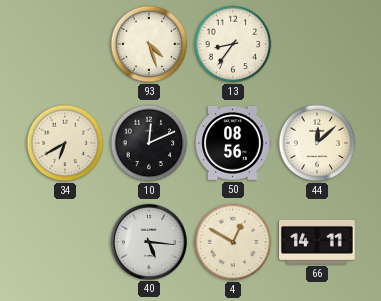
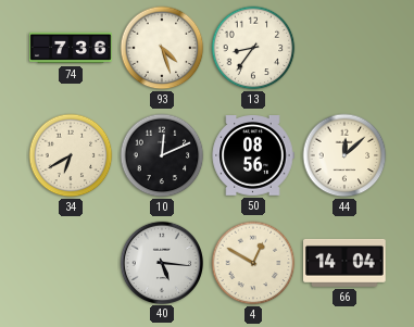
74: none -> 7:36
66: 14:11 -> 14:04
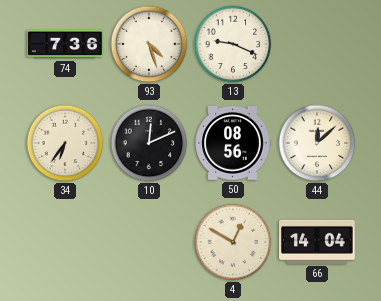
13: 8:36 -> 9:19
34: 6:40 -> 6:36
40: 5:16 -> none
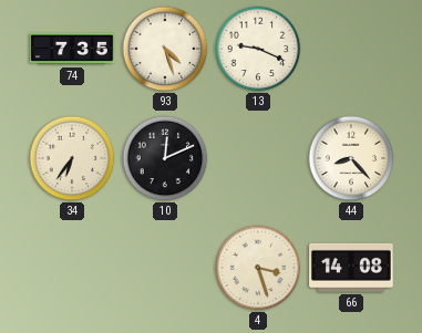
74: 7:36 -> 7:35
50: 08:56 -> none
44: 12:08 -> 8:23
4: 12:50 -> 3:27
66: 14:04 -> 14:08
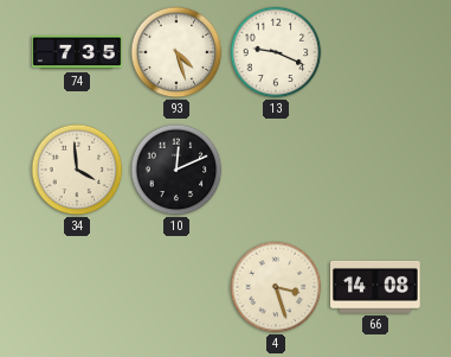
34: 6:36 -> 3:59
44: 8:23 -> none
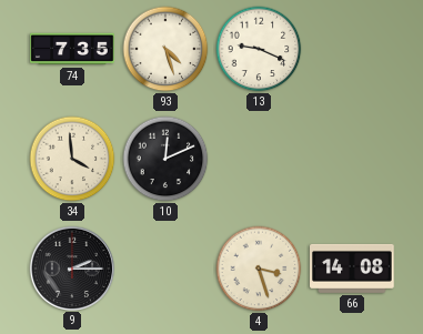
9: none -> 2:15
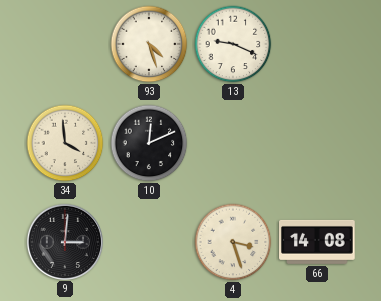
74: 7:35 -> none
9: 2:15 -> 3:01
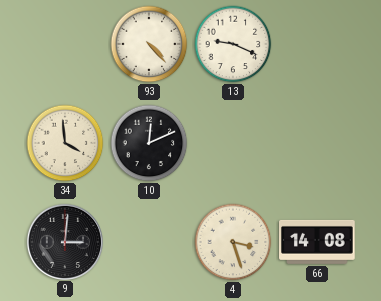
93: 4:27 -> 4:23
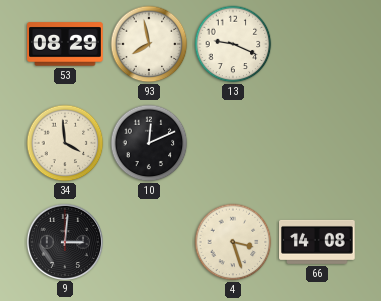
53: none -> 08:29
93: 4:23 -> 7:58
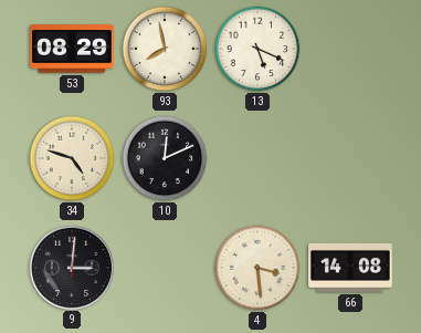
13: 9:19 -> 5:19
34: 3:59 -> 4:48
4: 3:27 -> 3:29
